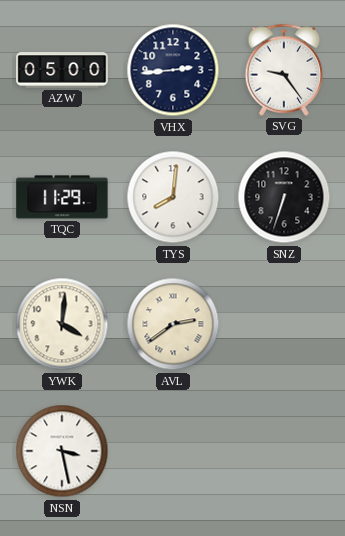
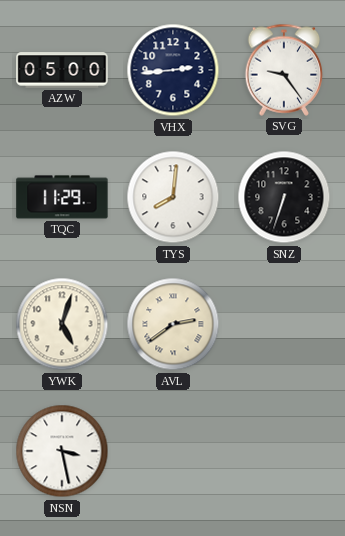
YWK: 4:01 -> 5:03
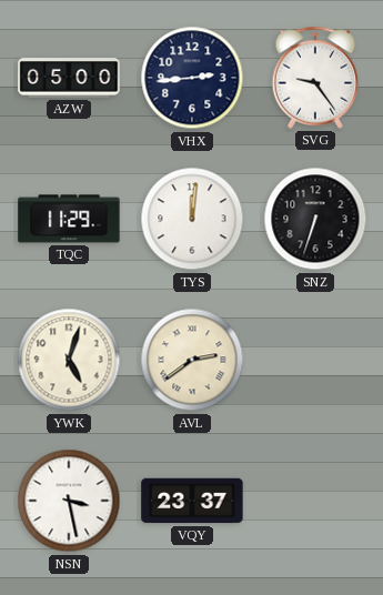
TYS: 8:01 -> 12:01
VQY: none -> 23:37
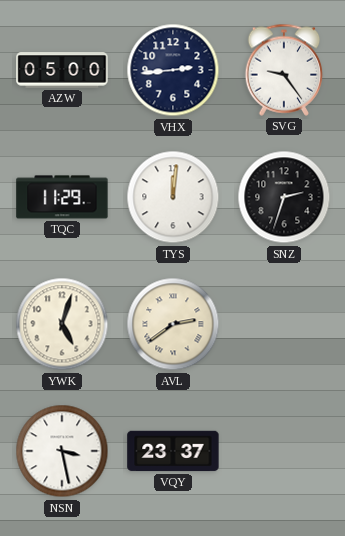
SNZ: 6:33 -> 2:33
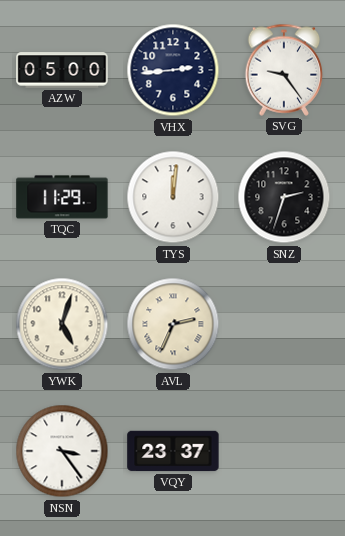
AVL: 2:39 -> 2:34
NSN: 3:28 -> 3:24
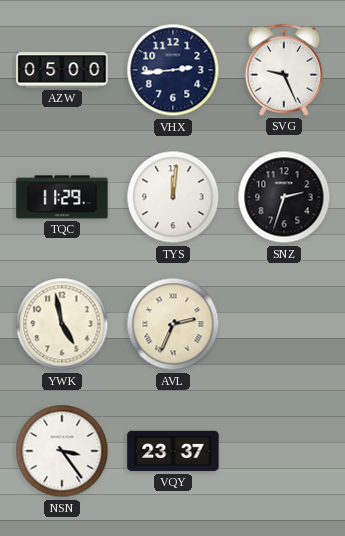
SVG: 9:24 -> 9:26
YWK: 5:03 -> 4:58
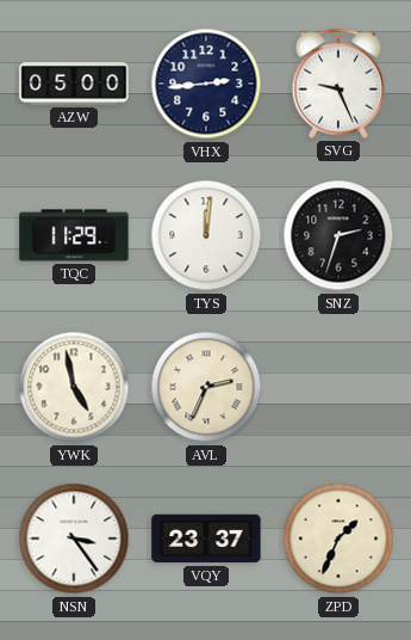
ZPD: none -> 1:34
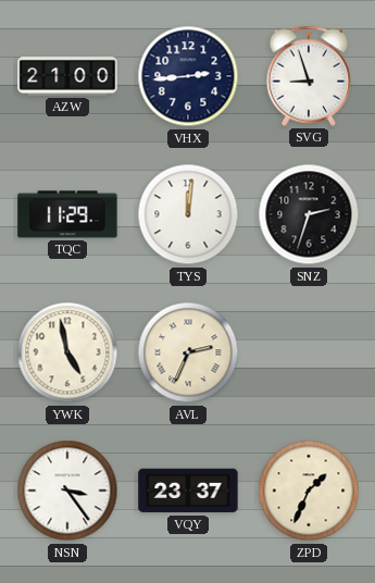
AZW: 05:00 -> 21:00
SVG: 9:26 -> 8:57
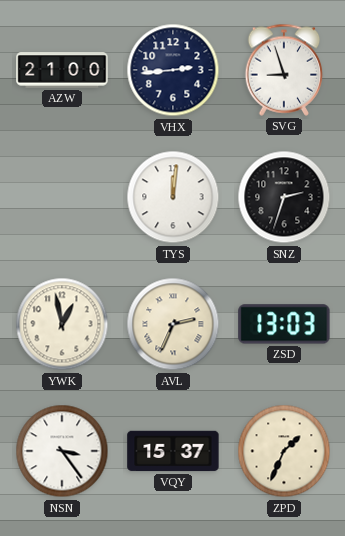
TQC: 11:29 -> none
YWK: 4:58 -> 12:58
ZSD: none -> 13:03
VQY: 23:37 -> 15:37
